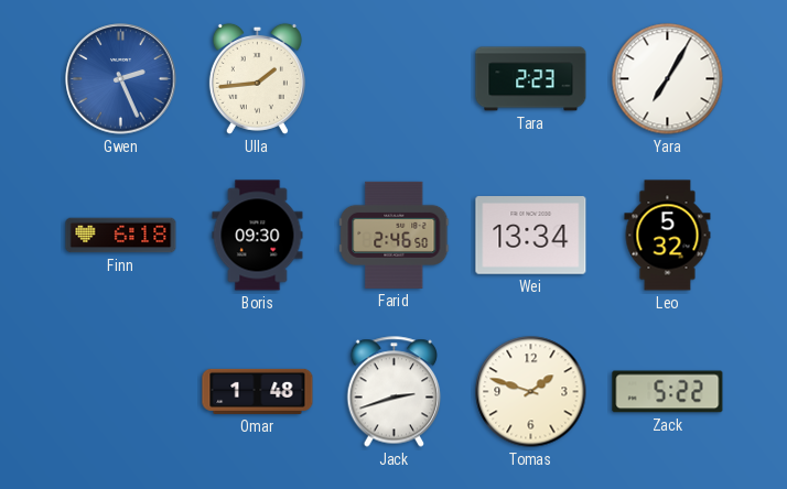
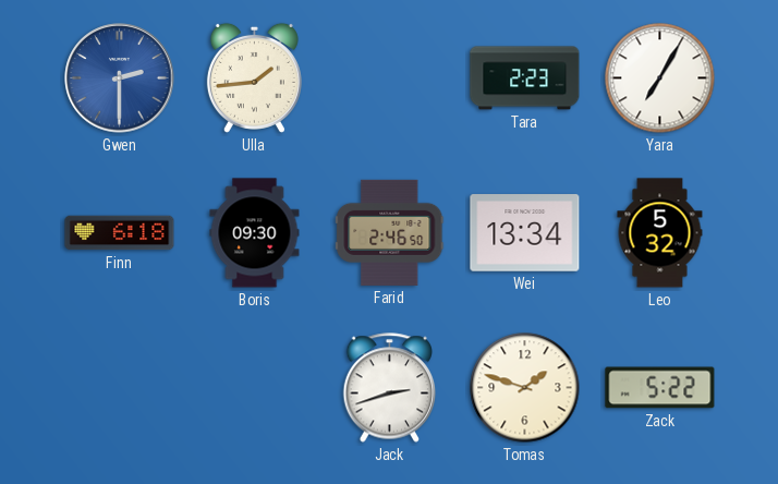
Gwen: 2:26 -> 2:30
Omar: 1:48 -> none
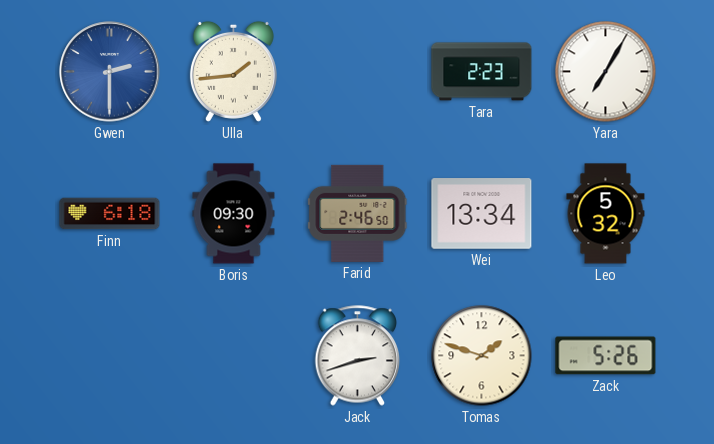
Zack: 5:22 -> 5:26
